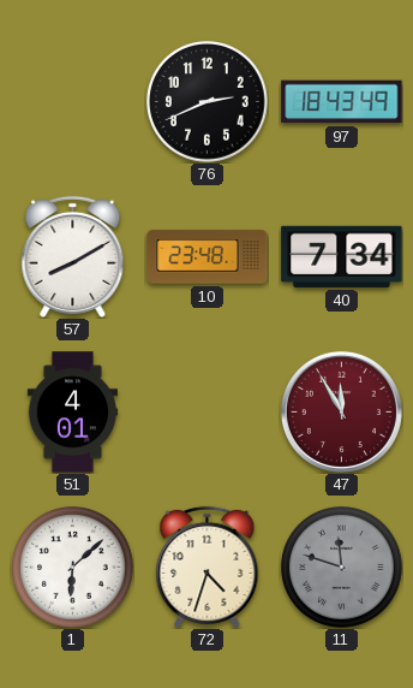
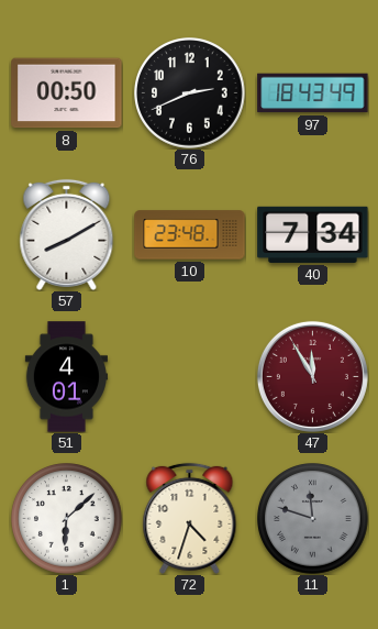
8: none -> 00:50
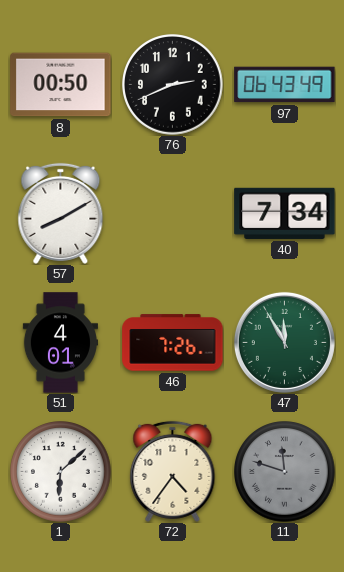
97: 18:43 -> 06:43
10: 23:48 -> none
46: none -> 7:26
47 dial: burgundy -> green
72: 4:33 -> 4:36
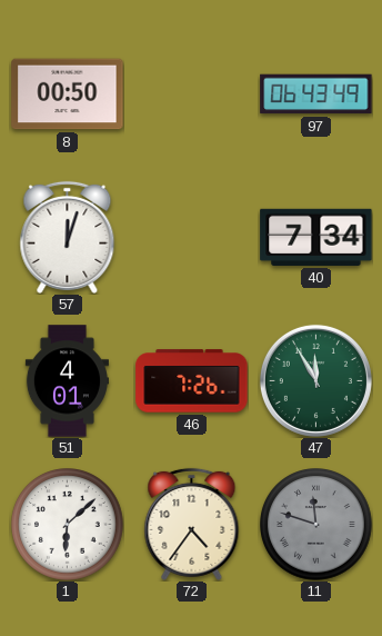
76: 2:41 -> none
57: 8:10 -> 12:03
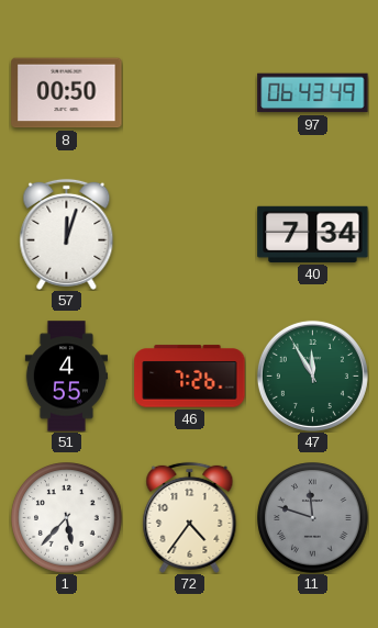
51: 4:01 -> 4:55
1: 6:08 -> 5:37
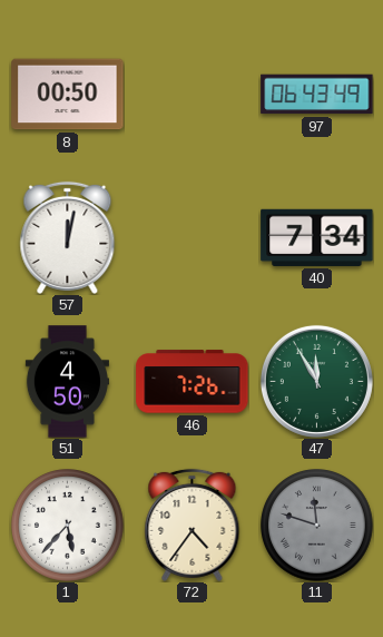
57: 12:03 -> 12:02
51: 4:55 -> 4:50
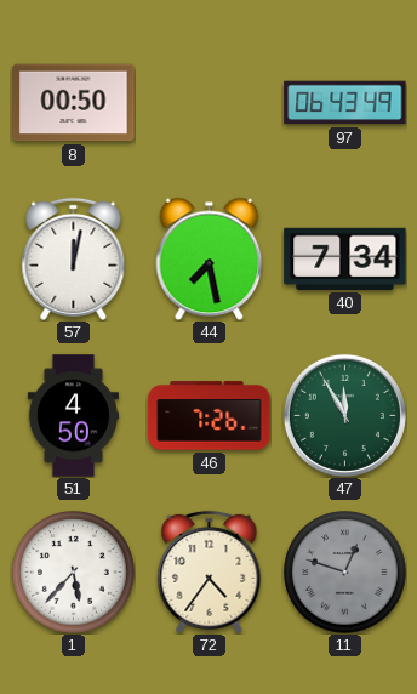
44: none -> 7:28
11: 11:48 -> 12:48
